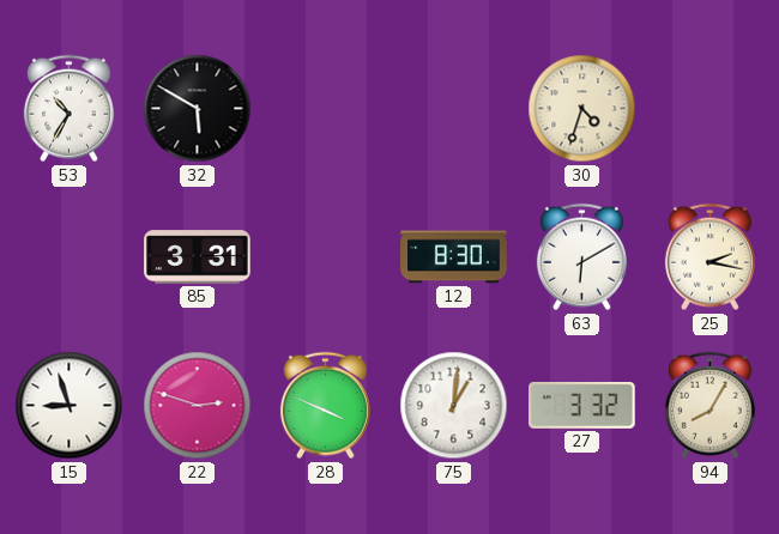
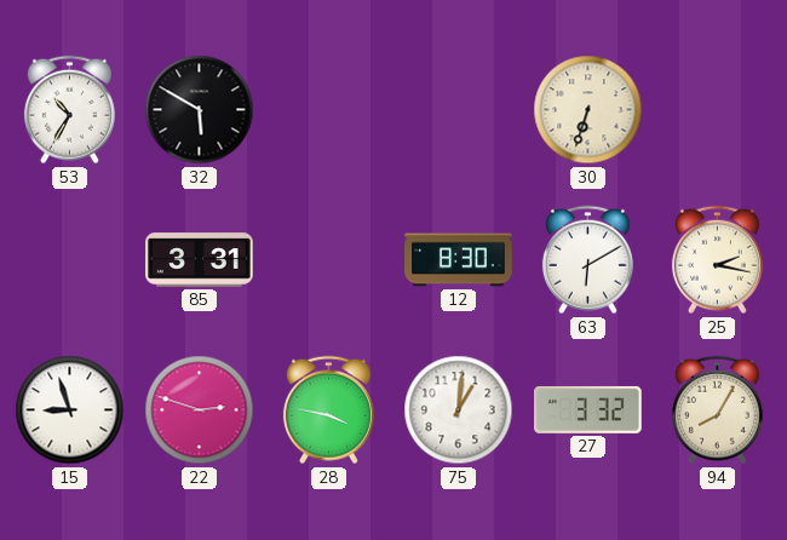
30: 4:33 -> 6:33
28: 3:49 -> 3:47
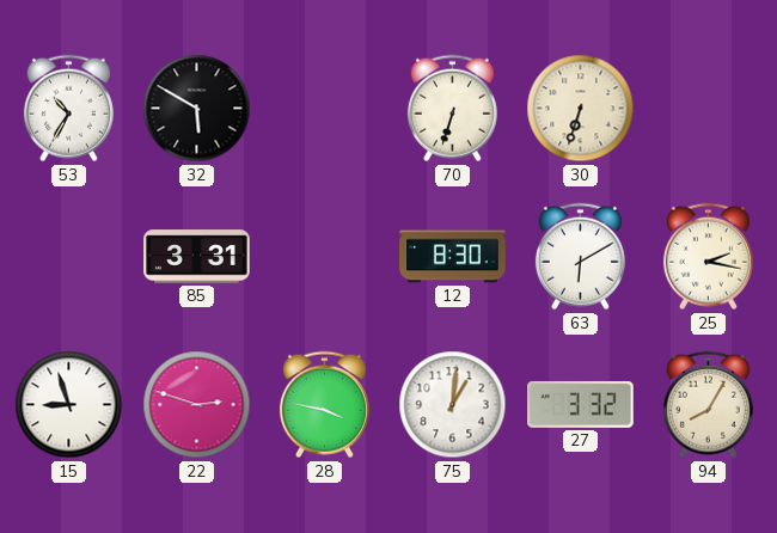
70: none -> 6:33
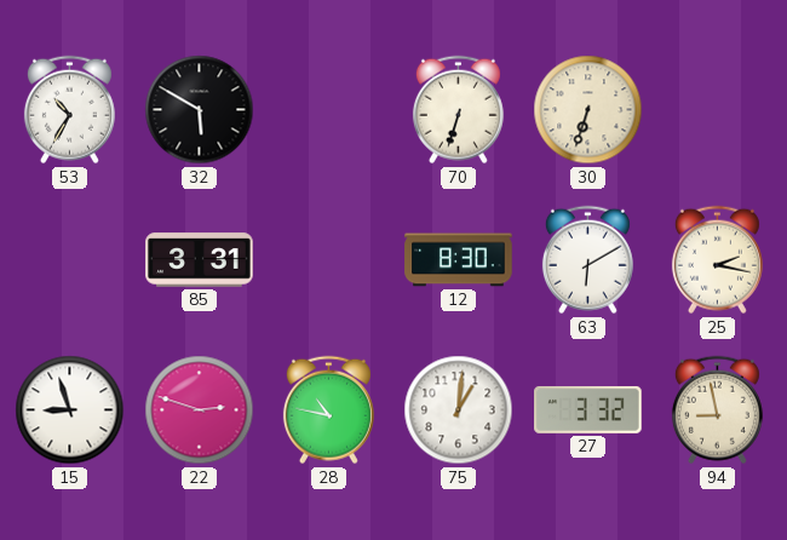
28: 3:47 -> 10:47
94: 8:05 -> 8:58
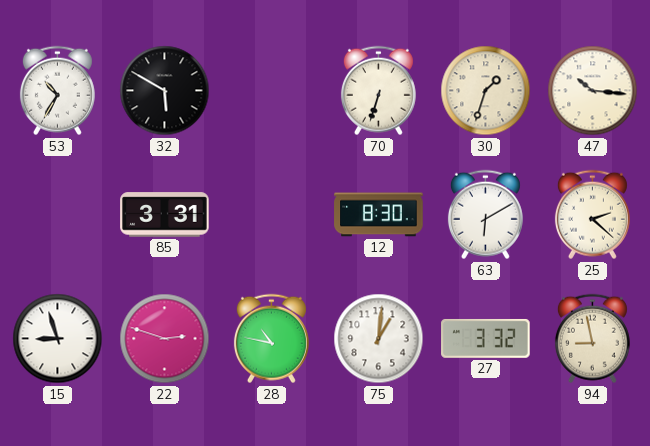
30: 6:33 -> 1:33
47: none -> 10:16
25: 2:17 -> 2:22
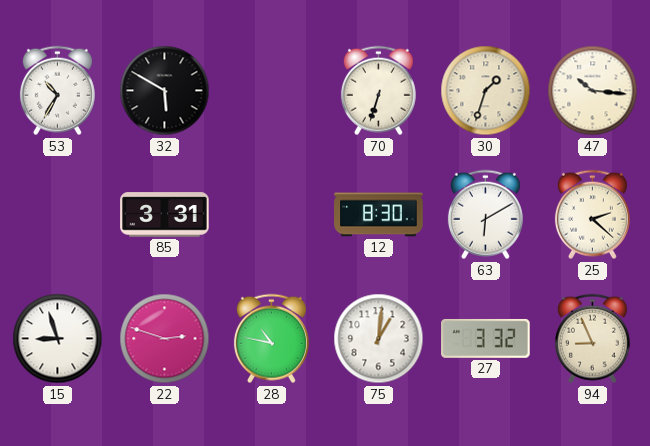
94: 8:58 -> 8:56
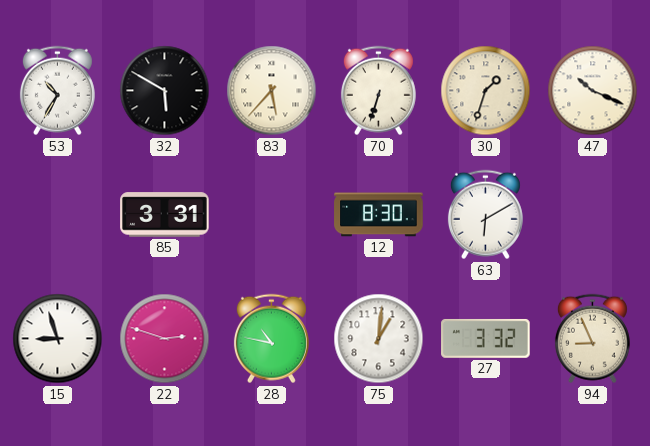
83: none -> 5:37
47: 10:16 -> 10:19
25: 2:22 -> none
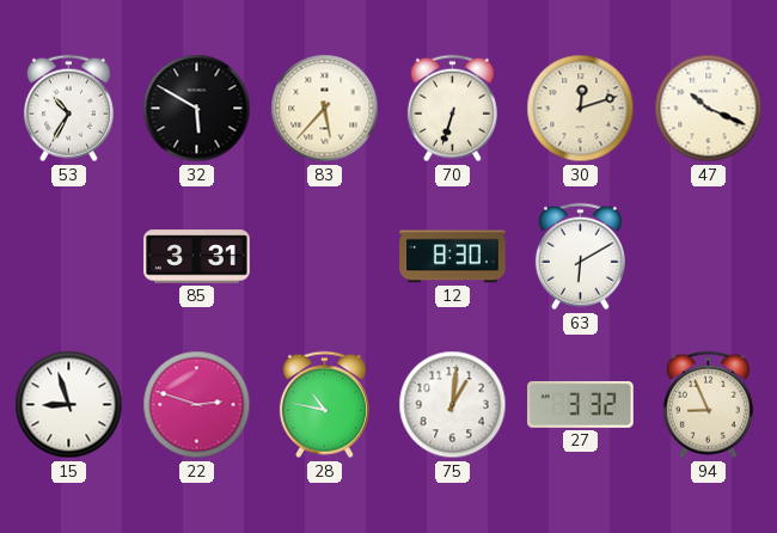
30: 1:33 -> 12:12
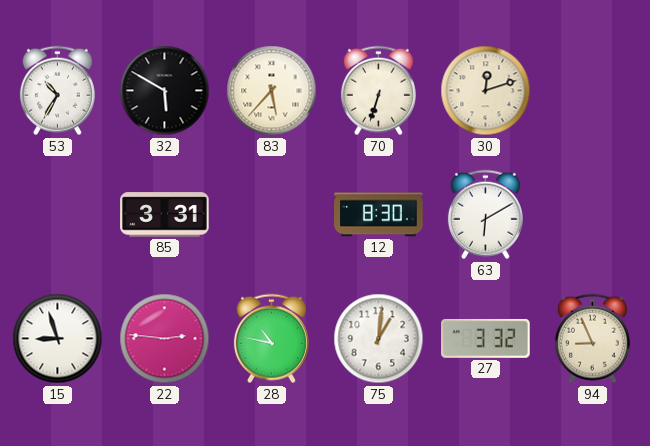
47: 10:19 -> none
22: 2:48 -> 2:46
